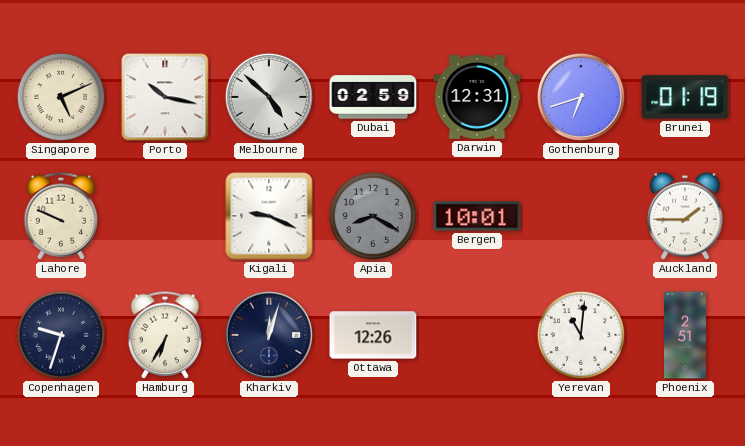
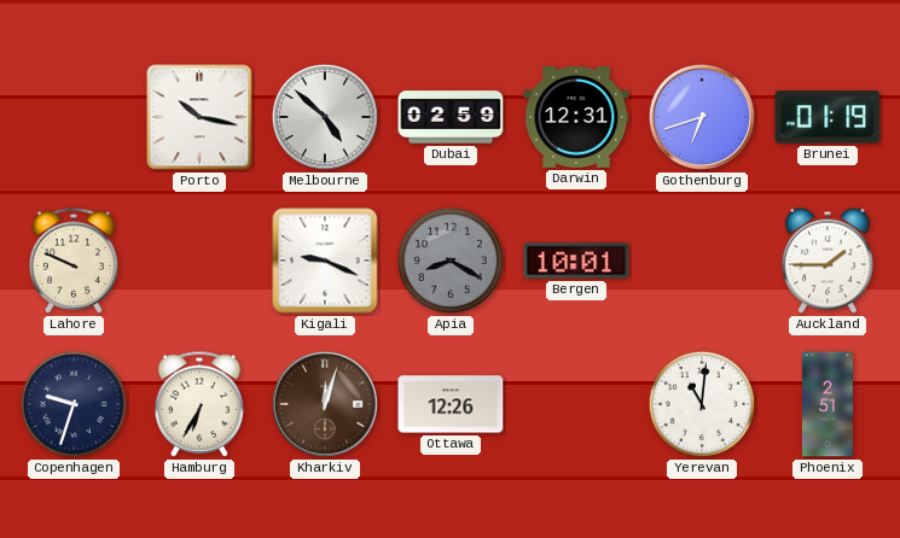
Singapore: 5:11 -> none
Kharkiv dial: navy -> brown
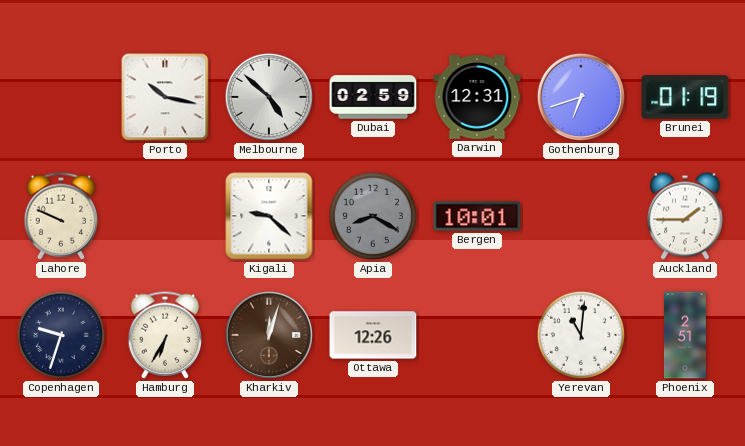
Kigali: 9:19 -> 9:22
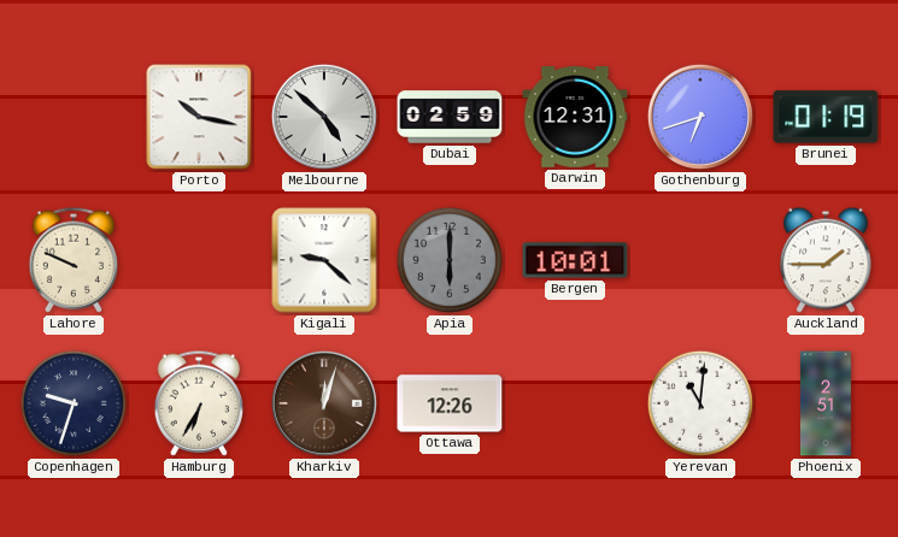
Apia: 8:20 -> 6:00
